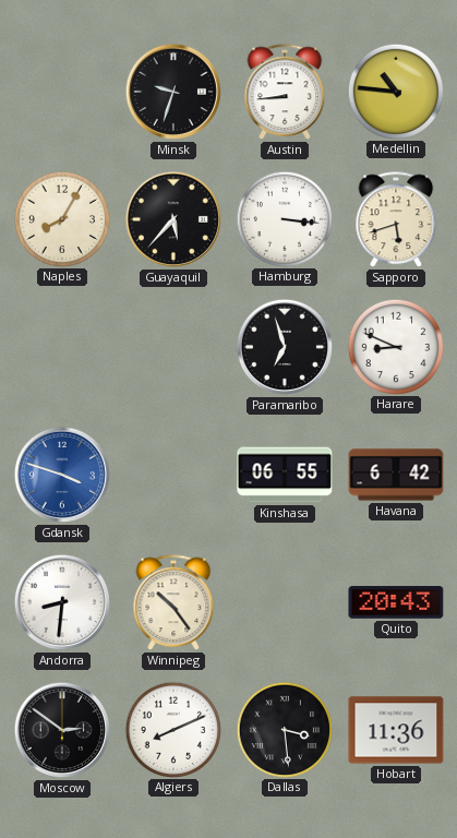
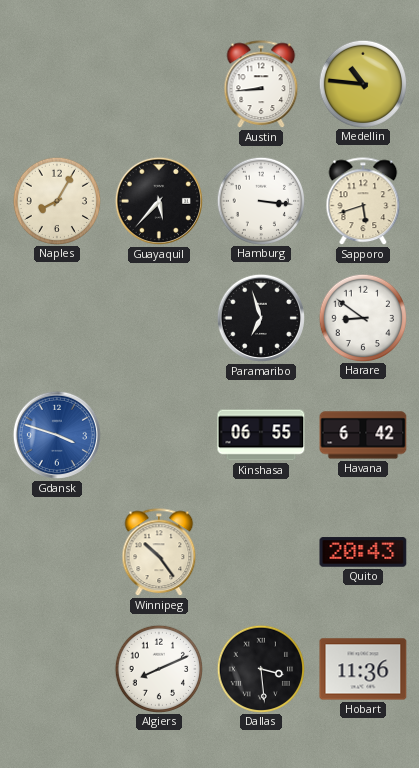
Minsk: 9:33 -> none
Harare: 8:49 -> 8:51
Andorra: 8:31 -> none
Moscow: 2:51 -> none
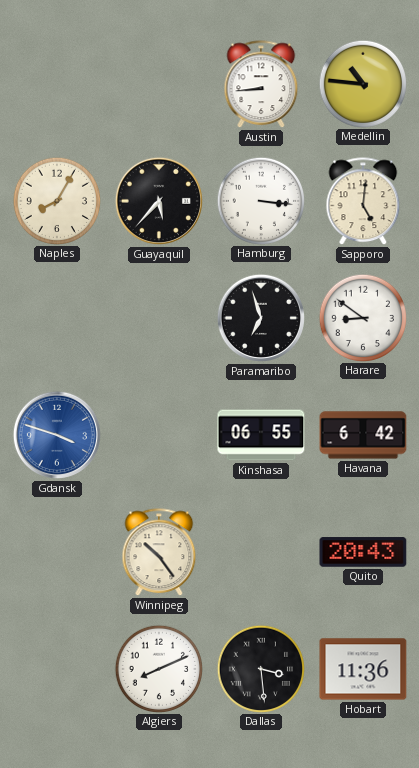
Sapporo: 5:42 -> 5:01
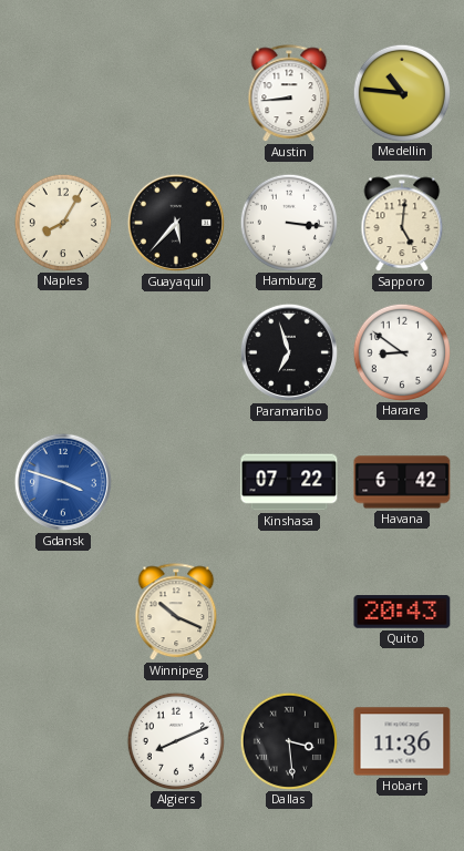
Kinshasa: 06:55 -> 07:22
Winnipeg: 10:24 -> 10:19
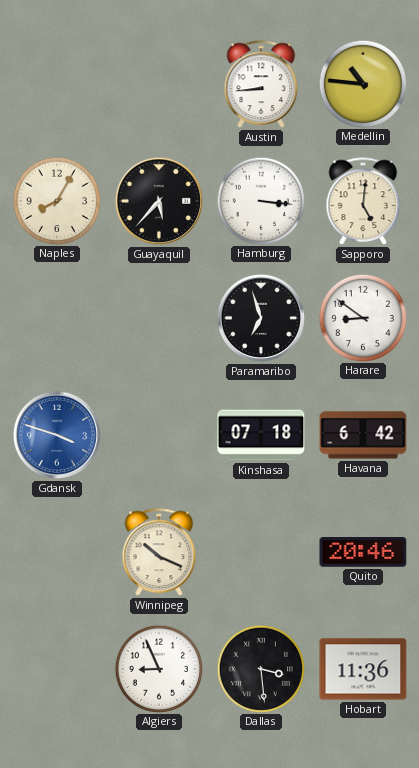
Kinshasa: 07:22 -> 07:18
Quito: 20:43 -> 20:46
Algiers: 8:11 -> 8:56
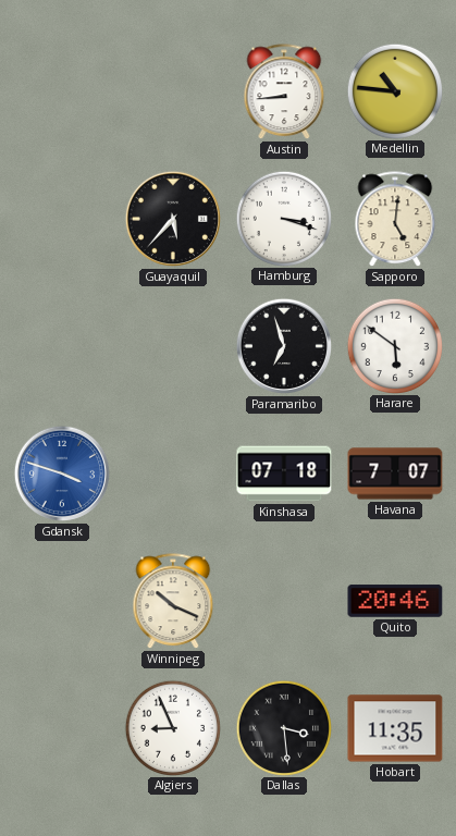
Naples: 8:05 -> none
Hamburg: 3:16 -> 3:18
Harare: 8:51 -> 5:51
Havana: 6:42 -> 7:07
Hobart: 11:36 -> 11:35
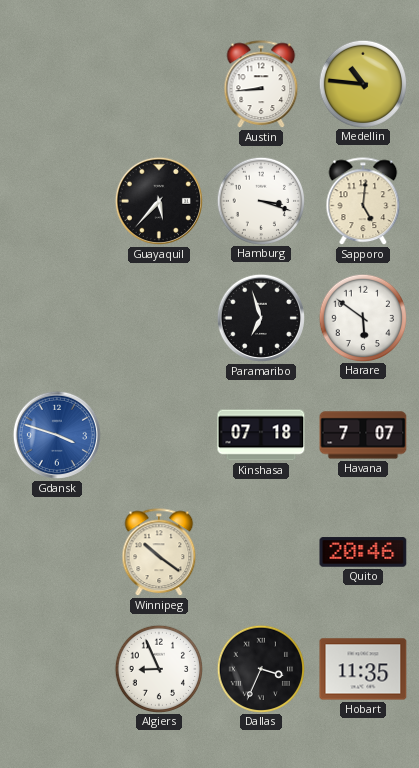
Winnipeg: 10:19 -> 10:21
Dallas: 3:29 -> 3:34
